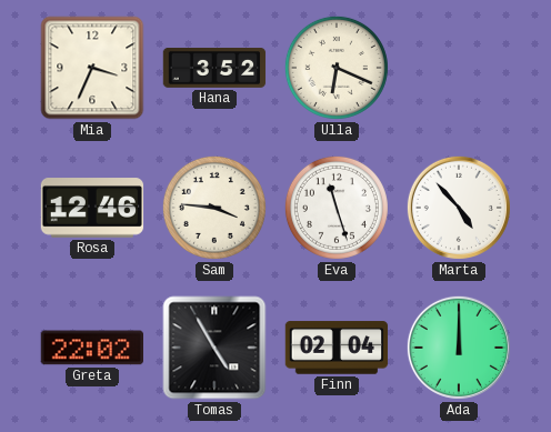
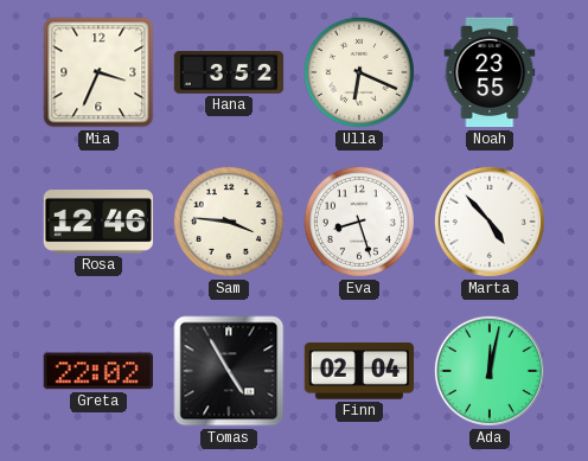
Noah: none -> 23:55
Eva: 11:27 -> 8:27
Ada: 12:00 -> 12:02
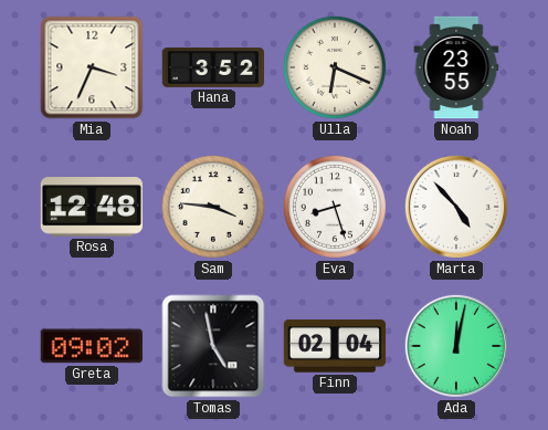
Rosa: 12:46 -> 12:48
Greta: 22:02 -> 09:02
Tomas: 4:55 -> 4:58
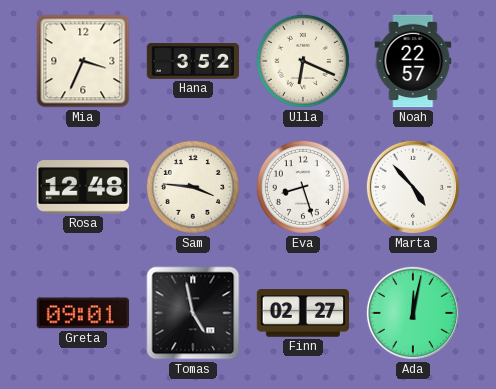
Noah: 23:55 -> 22:57
Greta: 09:02 -> 09:01
Finn: 02:04 -> 02:27
